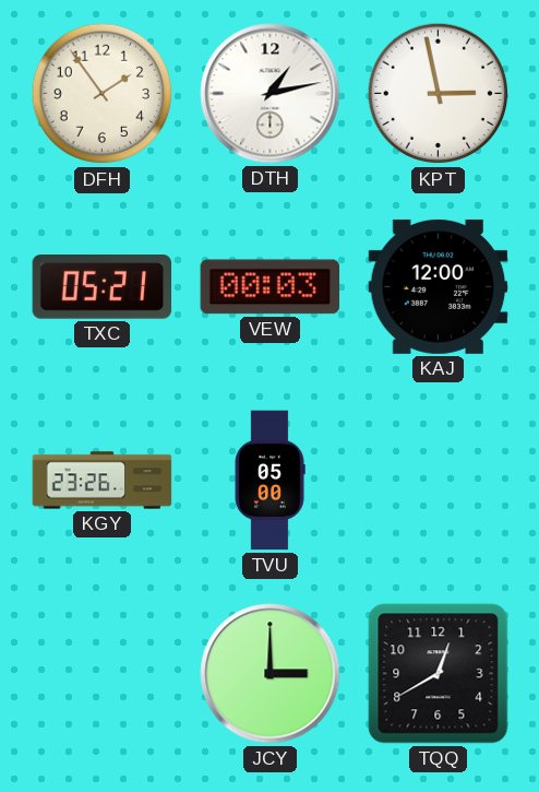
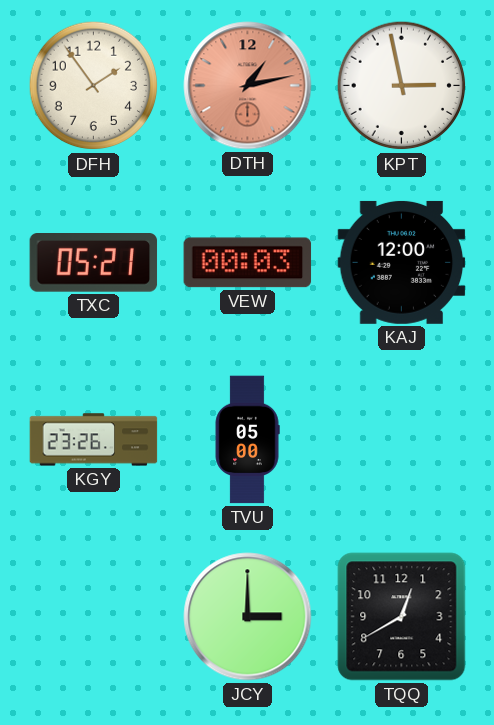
DTH dial: white -> salmon
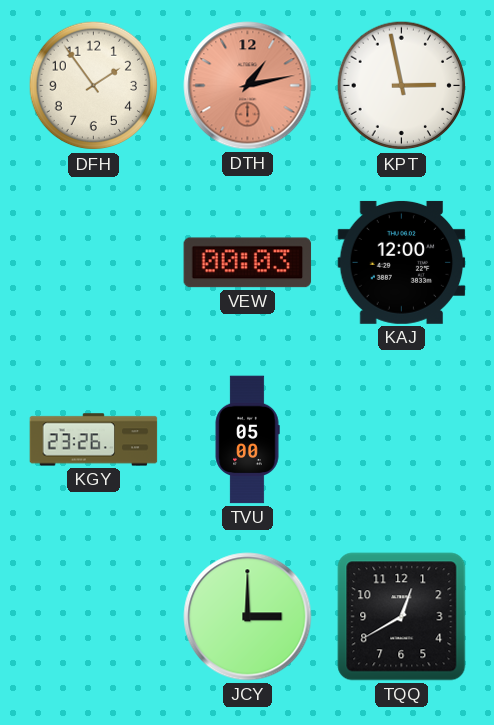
TXC: 05:21 -> none
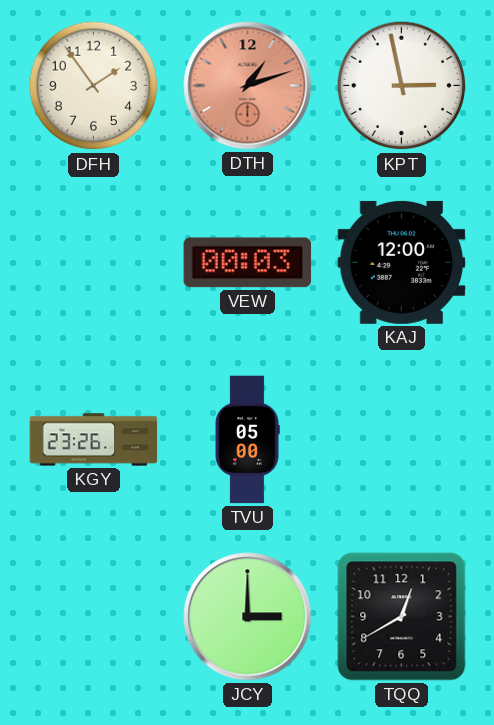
DTH: 1:13 -> 1:12
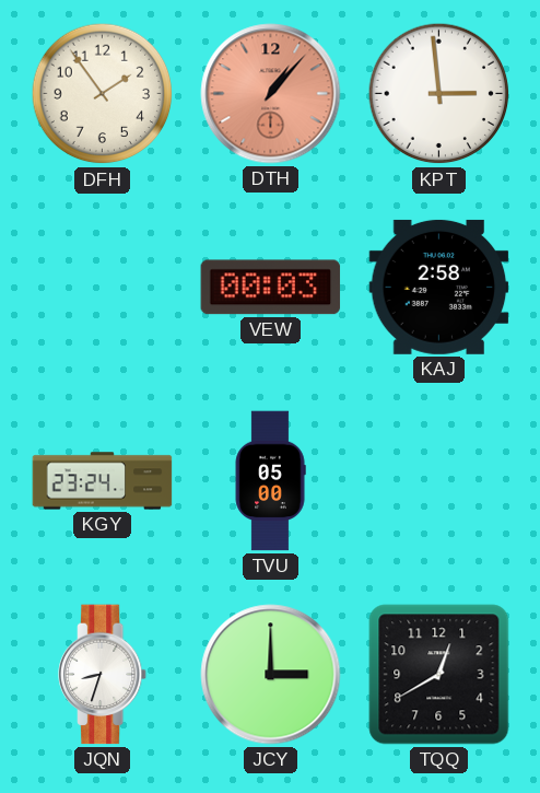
DTH: 1:12 -> 1:07
KPT: 2:58 -> 2:59
KAJ: 12:00 -> 2:58
KGY: 23:26 -> 23:24
JQN: none -> 8:33
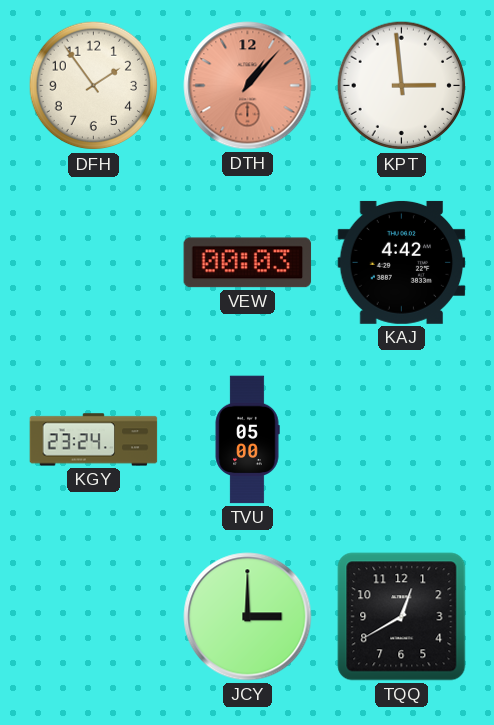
KAJ: 2:58 -> 4:42
JQN: 8:33 -> none
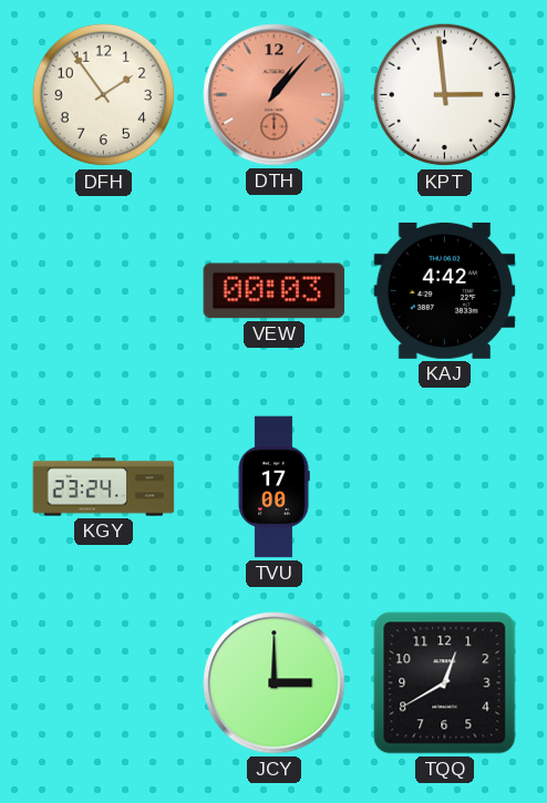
TVU: 05:00 -> 17:00
